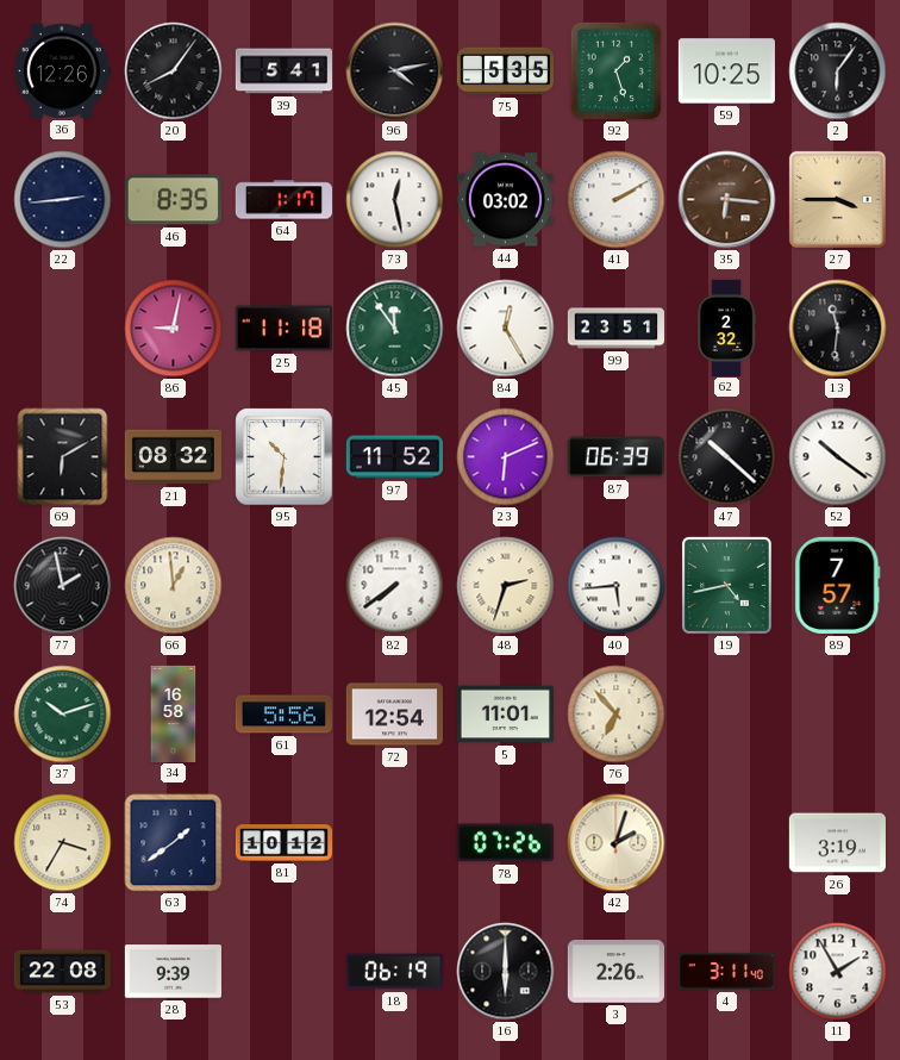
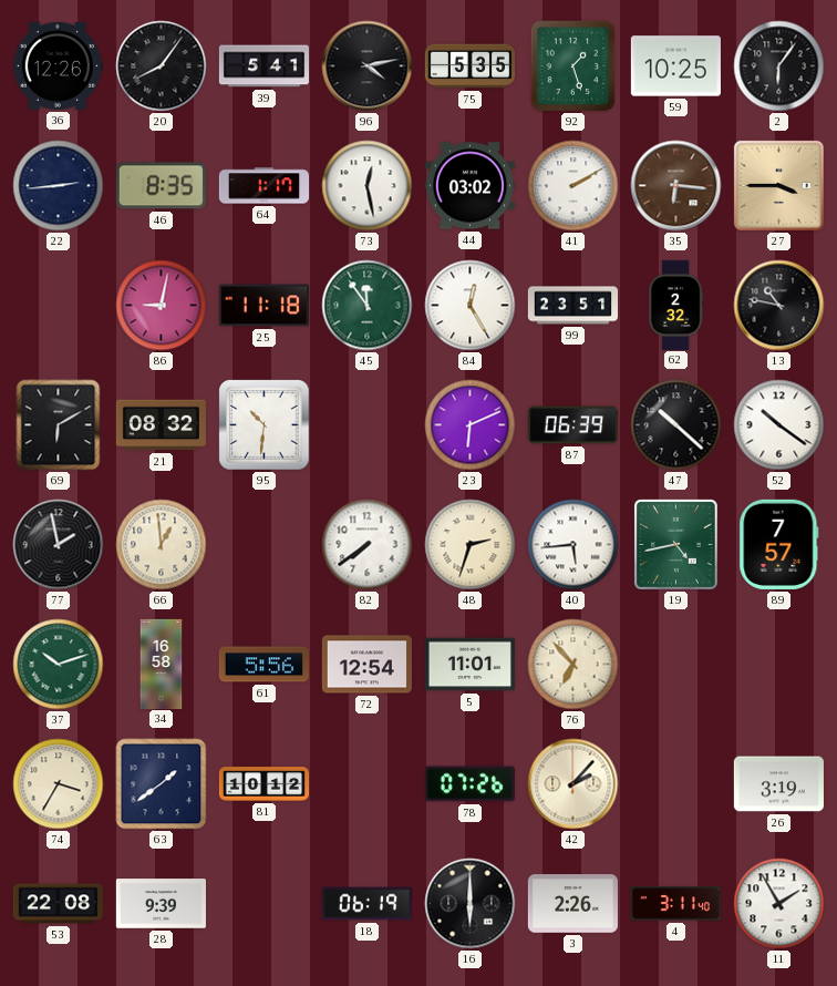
13: 11:31 -> 10:47
97: 11:52 -> none
42: 2:03 -> 2:07
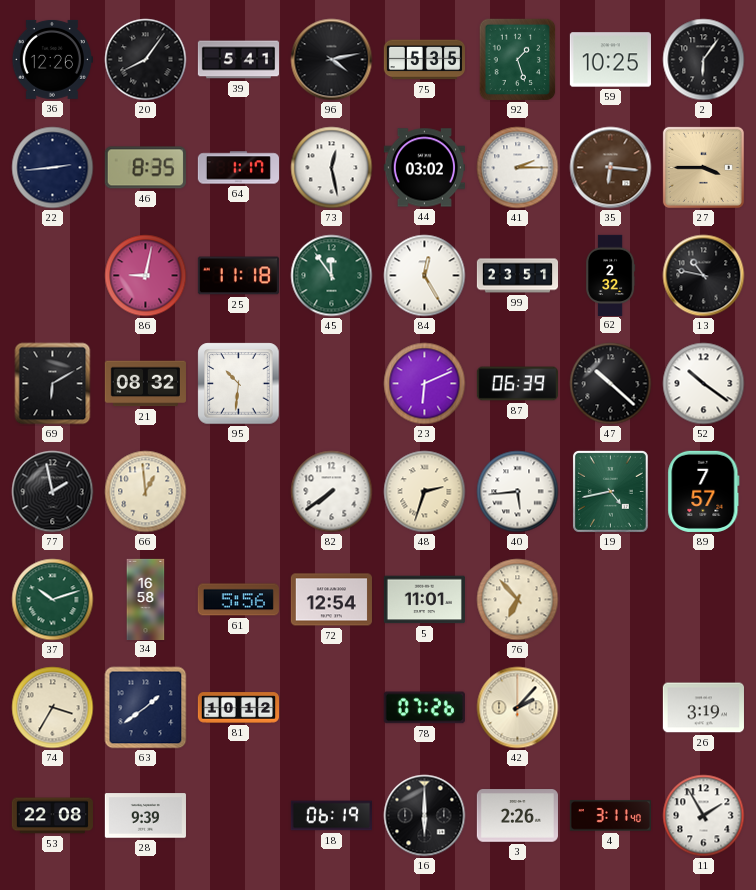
41: 2:10 -> 2:15
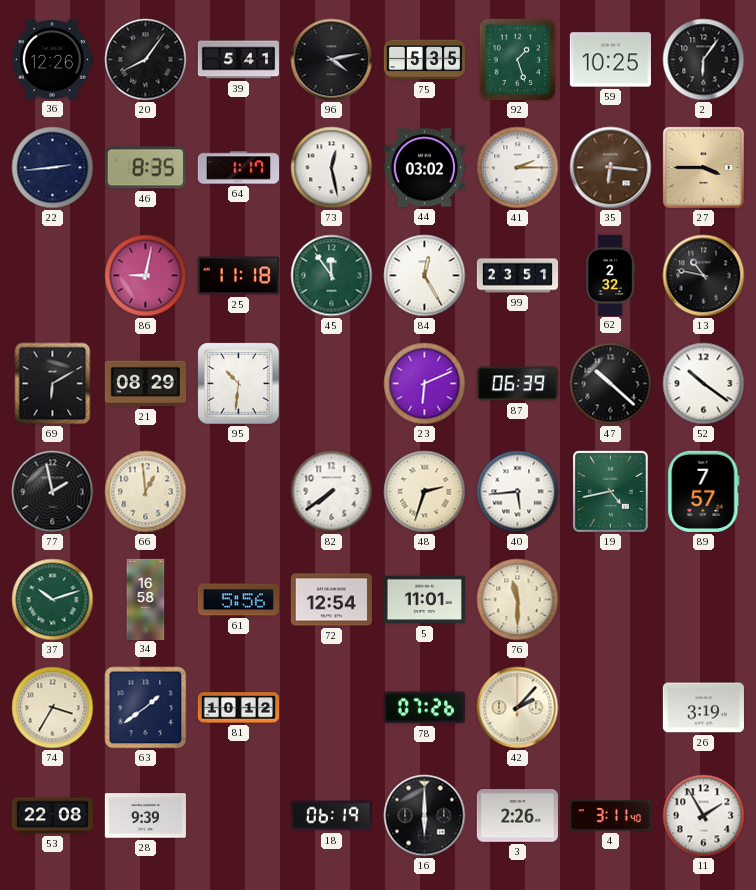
21: 08:32 -> 08:29
76: 6:53 -> 11:30
